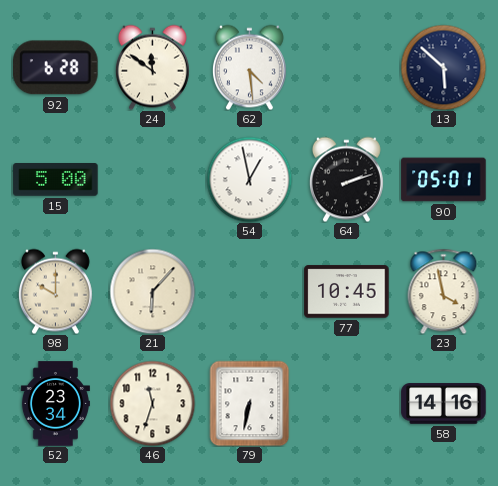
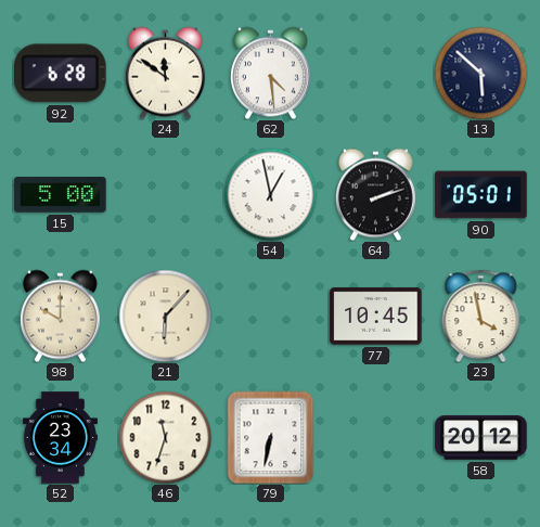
58: 14:16 -> 20:12
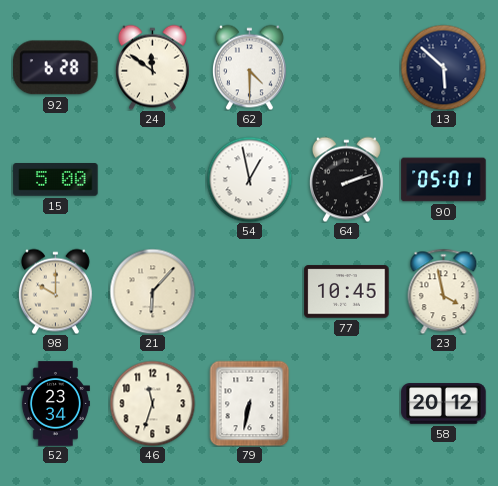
62: 4:29 -> 4:30
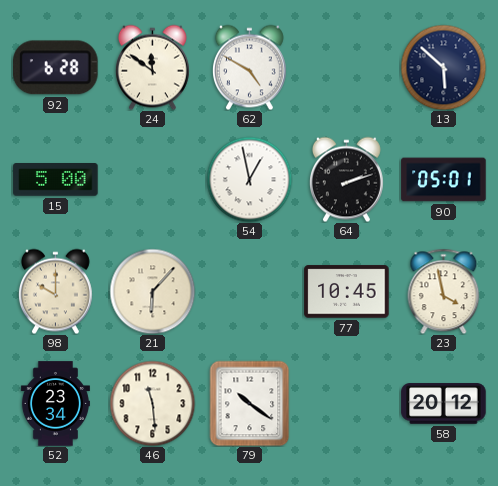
62: 4:30 -> 4:50
46: 11:33 -> 11:29
79: 6:32 -> 10:21
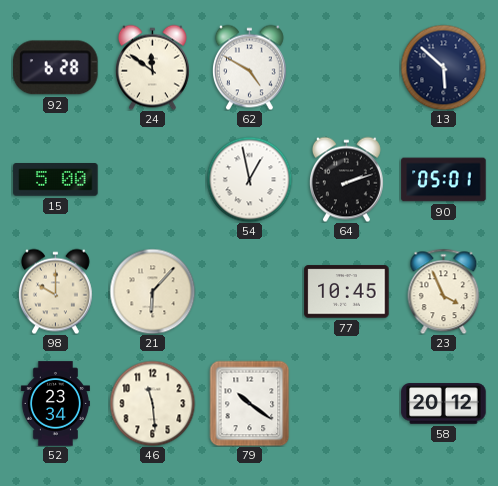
23: 3:58 -> 3:56
